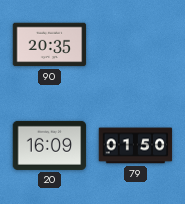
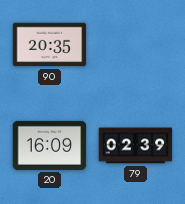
79: 01:50 -> 02:39
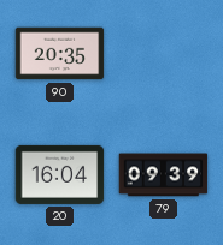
20: 16:09 -> 16:04
79: 02:39 -> 09:39
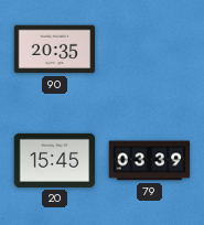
20: 16:04 -> 15:45
79: 09:39 -> 03:39
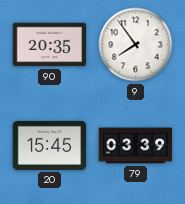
9: none -> 7:54
